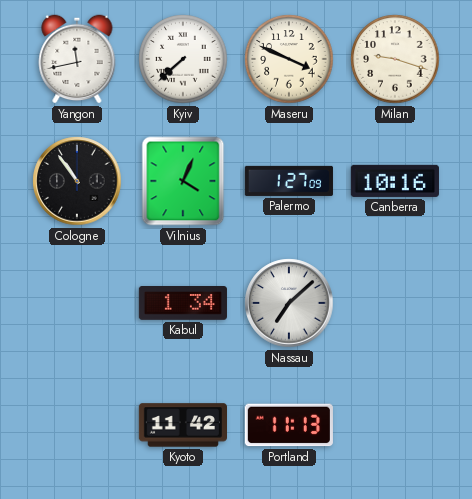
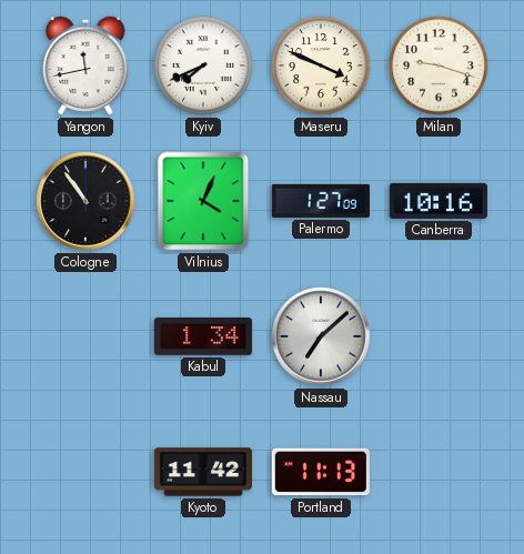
Kyiv: 7:38 -> 7:41
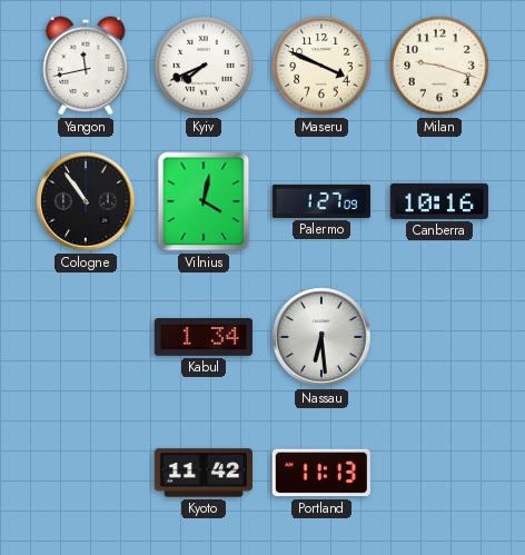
Vilnius: 4:04 -> 4:02
Nassau: 7:08 -> 6:29
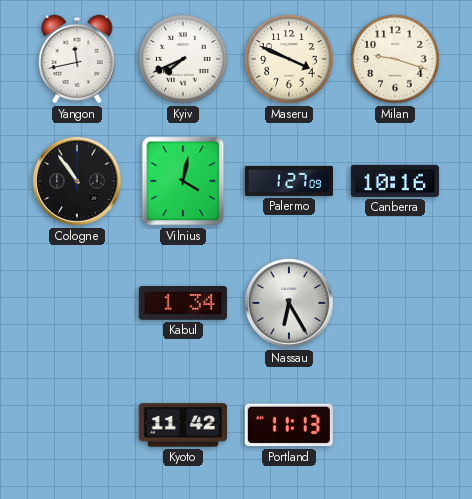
Nassau: 6:29 -> 6:25
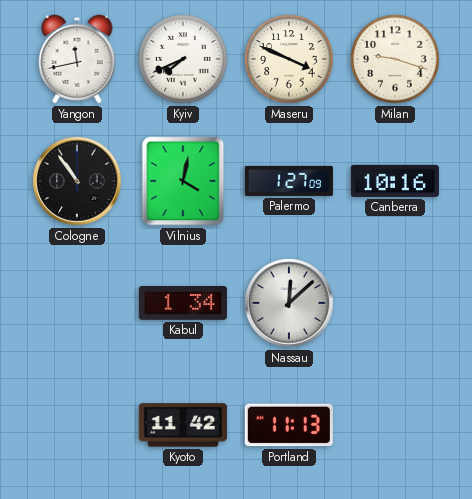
Nassau: 6:25 -> 12:08
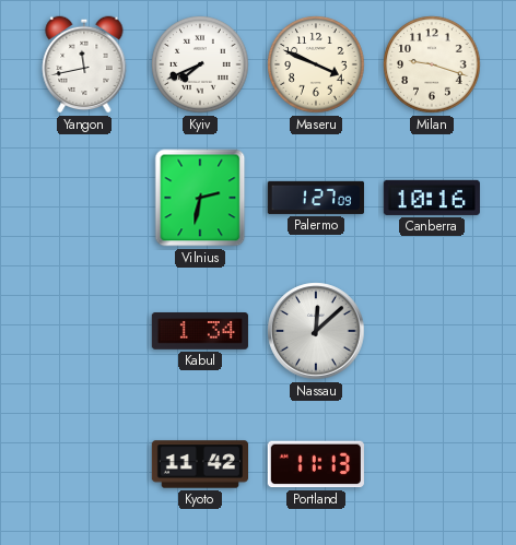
Cologne: 10:54 -> none
Vilnius: 4:02 -> 2:32
